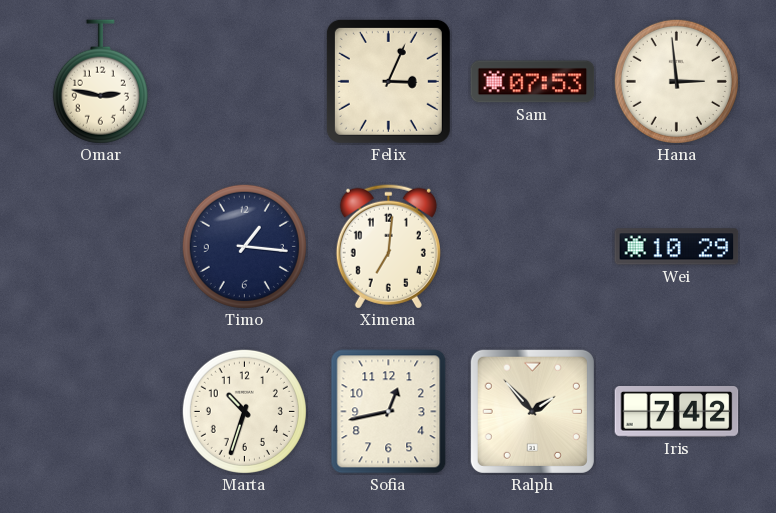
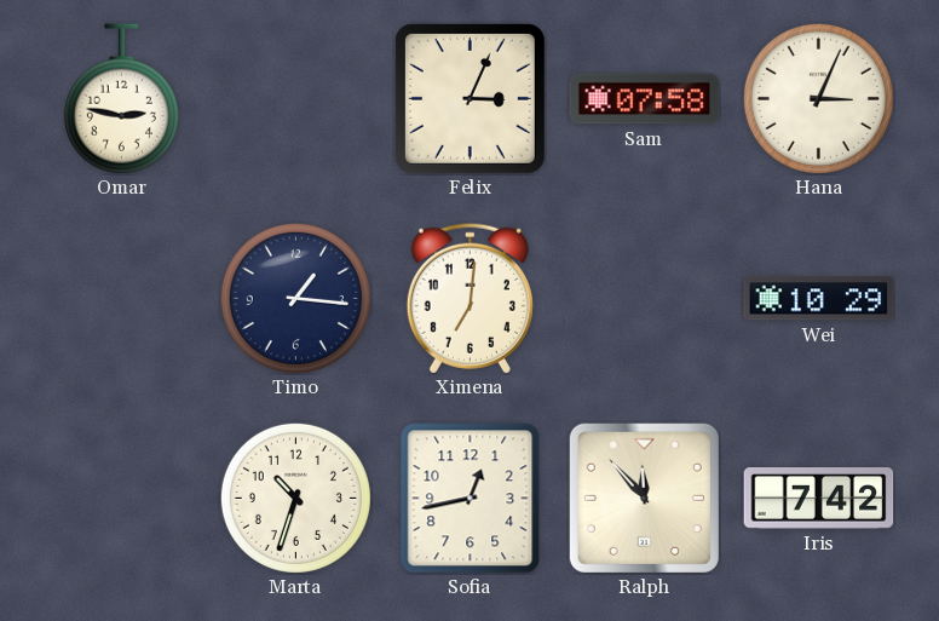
Sam: 07:53 -> 07:58
Hana: 2:59 -> 3:04
Ralph: 1:53 -> 11:53
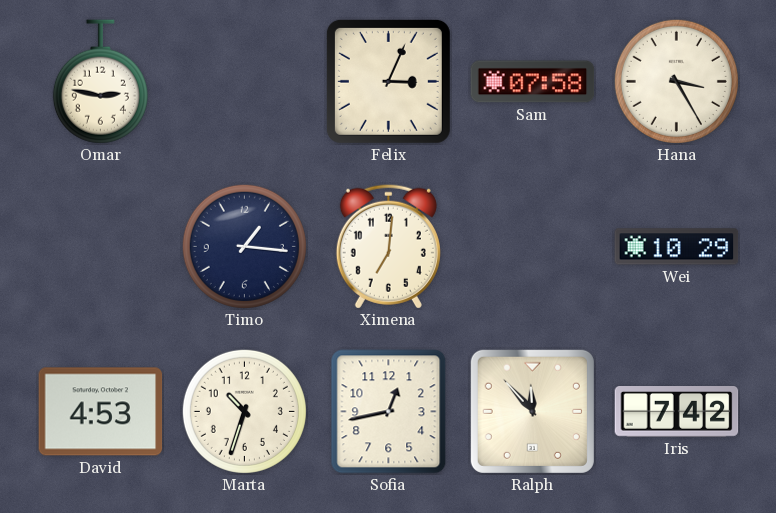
Hana: 3:04 -> 3:25
David: none -> 4:53
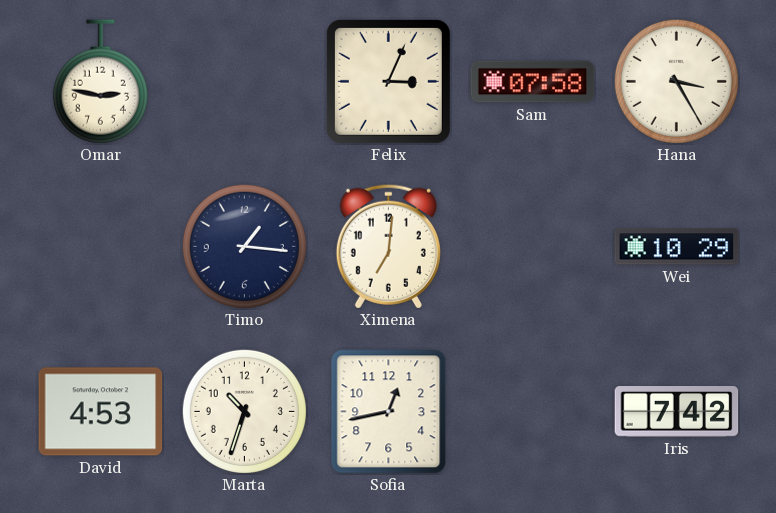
Ralph: 11:53 -> none
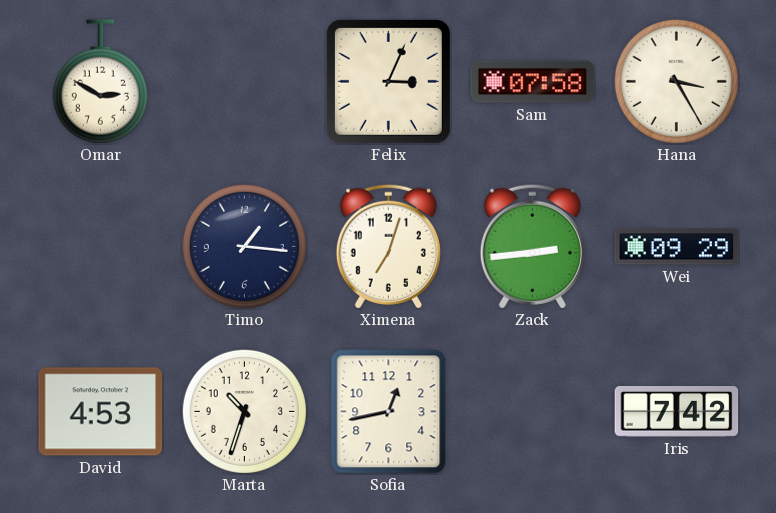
Omar: 2:47 -> 2:50
Ximena: 7:01 -> 7:03
Zack: none -> 2:44
Wei: 10:29 -> 09:29
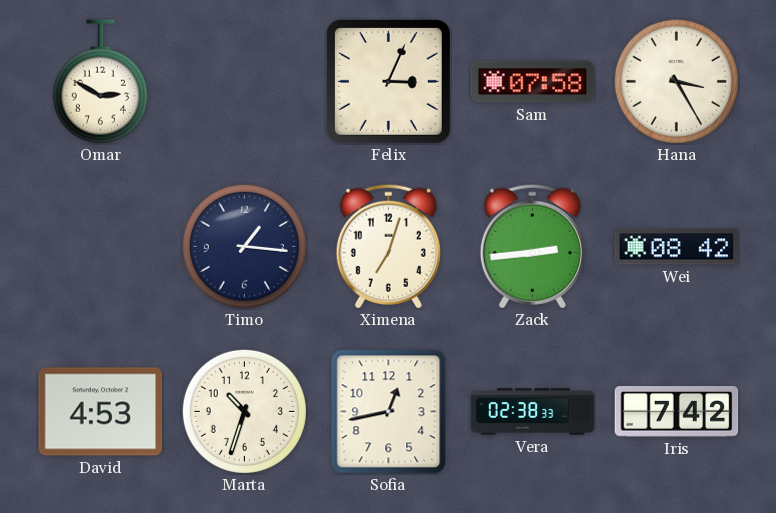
Wei: 09:29 -> 08:42
Vera: none -> 02:38
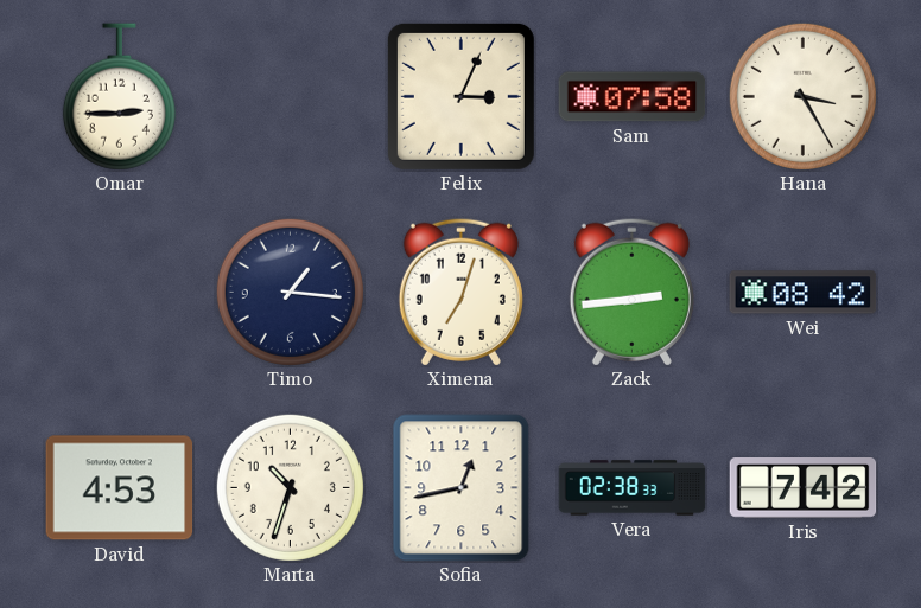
Omar: 2:50 -> 2:45
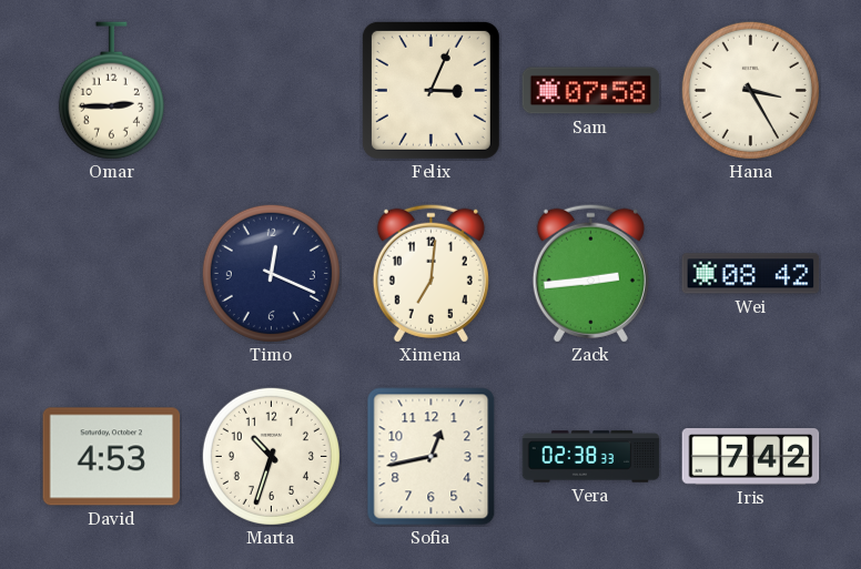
Timo: 1:16 -> 12:19
Ximena: 7:03 -> 7:01
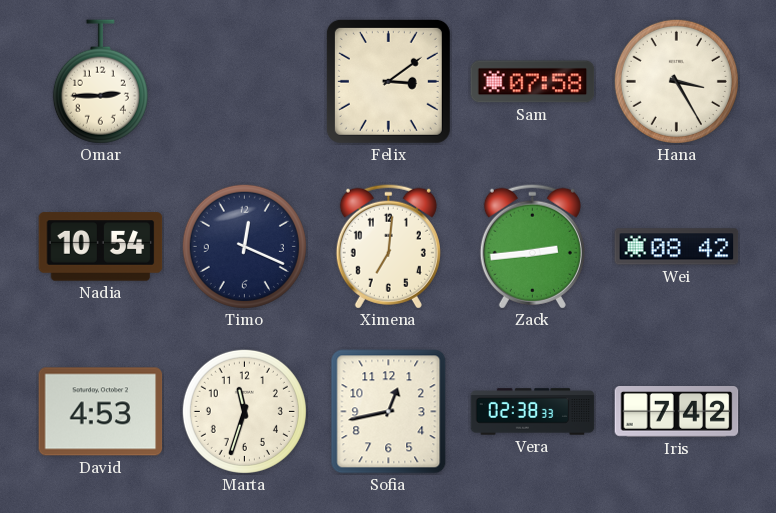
Felix: 3:04 -> 3:09
Nadia: none -> 10:54
Marta: 10:33 -> 11:33
